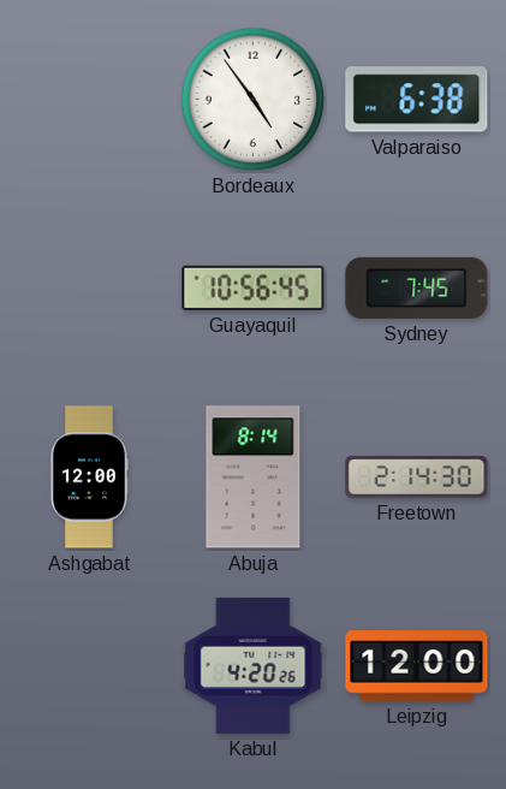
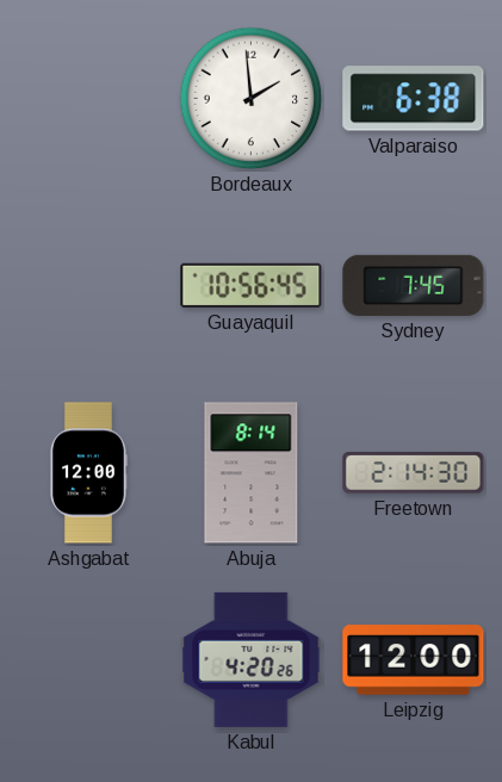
Bordeaux: 4:54 -> 1:59
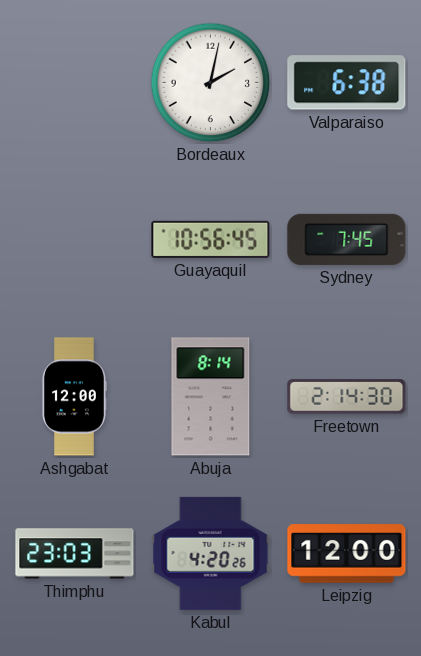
Bordeaux: 1:59 -> 2:02
Thimphu: none -> 23:03
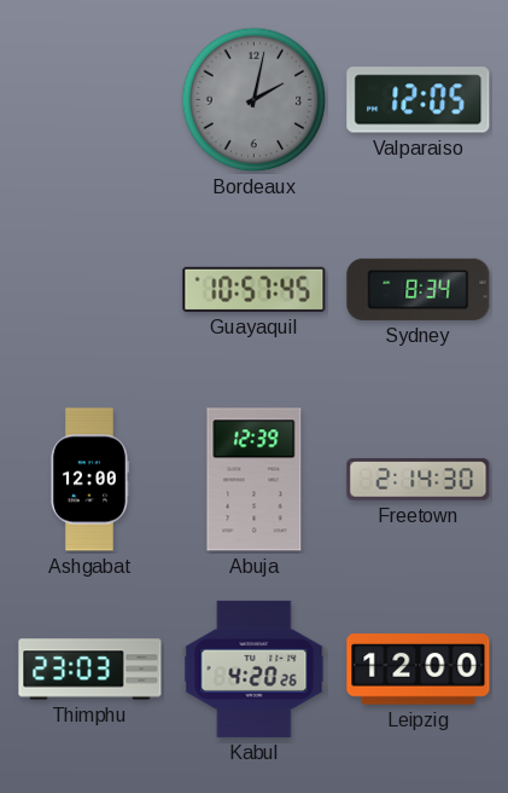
Bordeaux dial: white -> grey
Valparaiso: 6:38 -> 12:05
Guayaquil: 10:56 -> 10:57
Sydney: 7:45 -> 8:34
Abuja: 8:14 -> 12:39
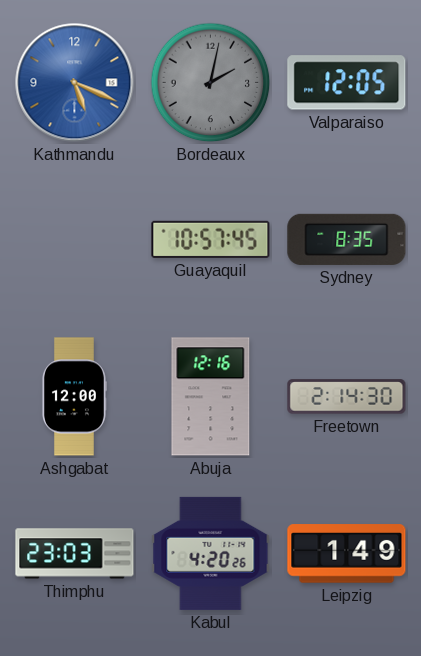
Kathmandu: none -> 5:19
Sydney: 8:34 -> 8:35
Abuja: 12:39 -> 12:16
Leipzig: 12:00 -> 1:49
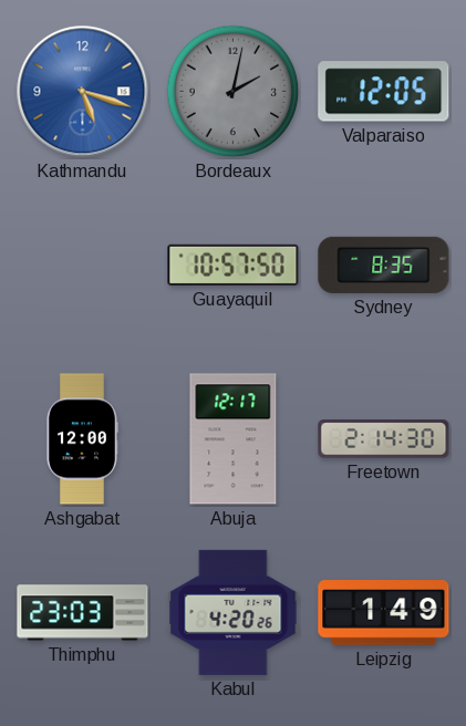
Kathmandu: 5:19 -> 5:18
Guayaquil: 10:57:45 -> 10:57:50
Abuja: 12:16 -> 12:17
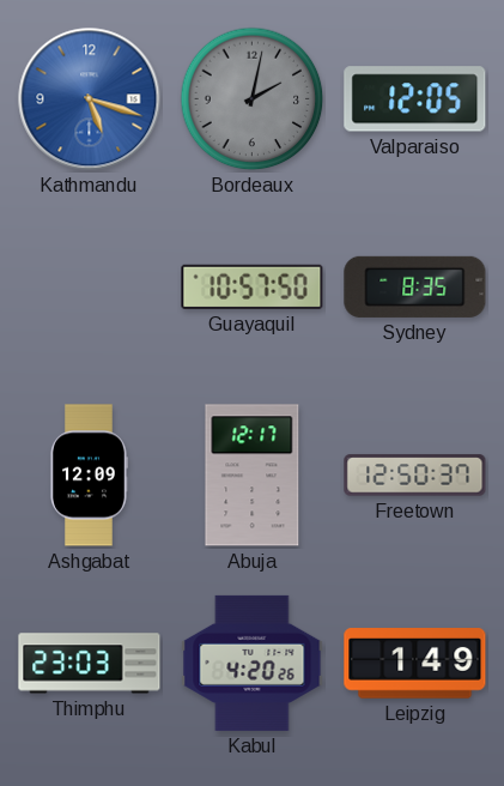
Ashgabat: 12:00 -> 12:09
Freetown: 2:14 -> 12:50
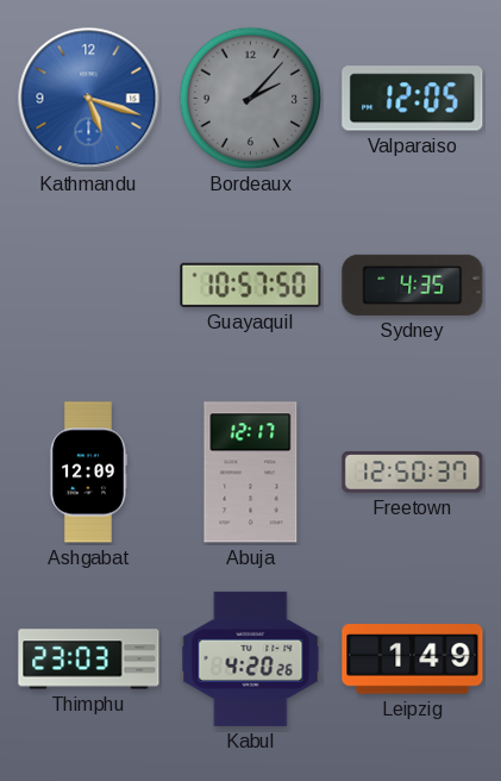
Bordeaux: 2:02 -> 2:07
Sydney: 8:35 -> 4:35
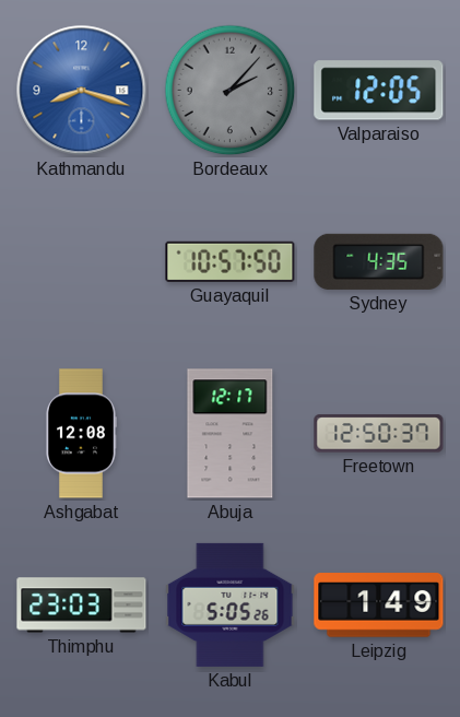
Kathmandu: 5:18 -> 8:18
Ashgabat: 12:09 -> 12:08
Kabul: 4:20 -> 5:05
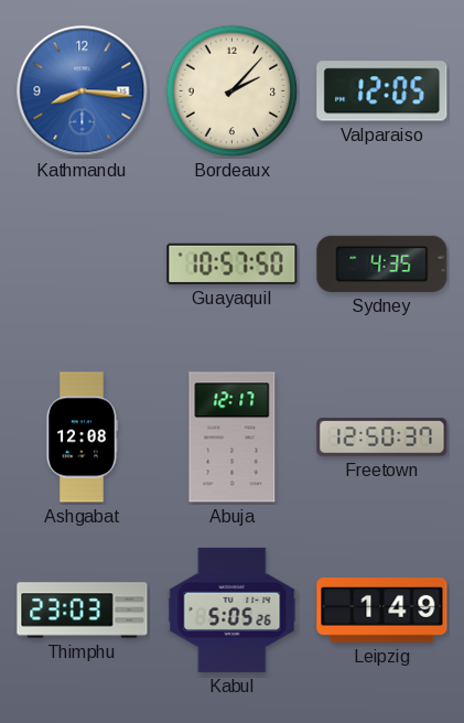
Kathmandu: 8:18 -> 8:16
Bordeaux dial: grey -> cream
